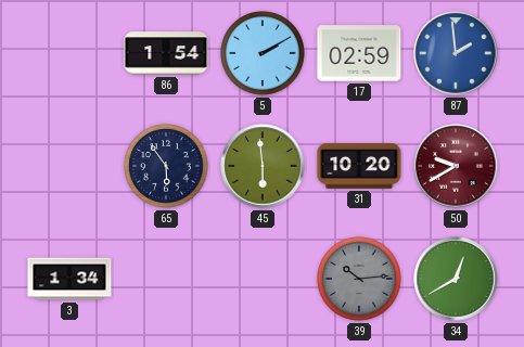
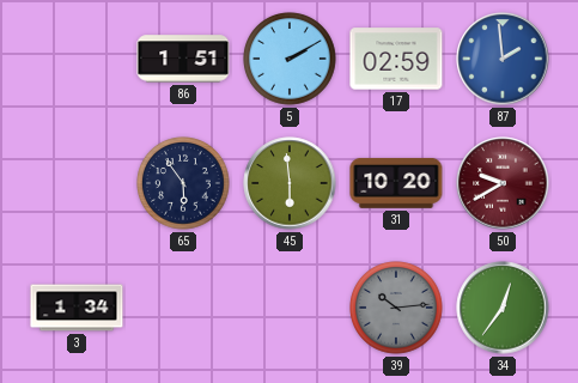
86: 1:54 -> 1:51
34: 12:40 -> 12:36
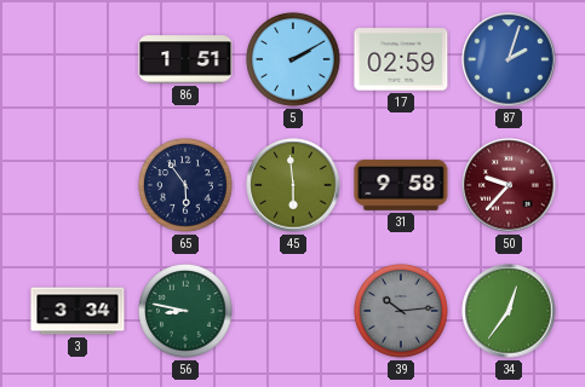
87: 1:59 -> 2:03
31: 10:20 -> 9:58
50: 9:40 -> 9:37
3: 1:34 -> 3:34
56: none -> 8:47
